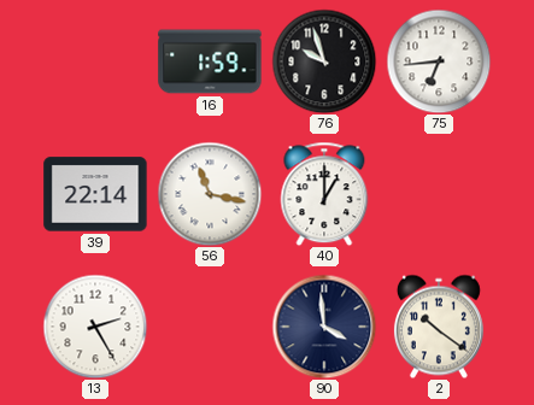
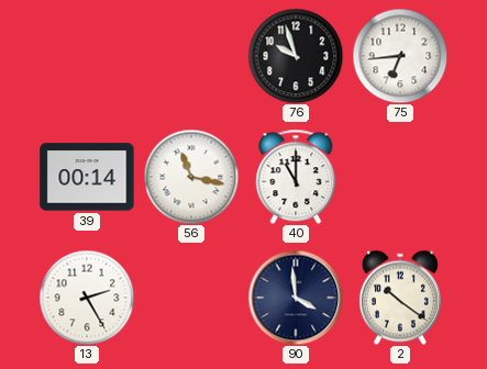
16: 1:59 -> none
39: 22:14 -> 00:14
40: 1:00 -> 11:00
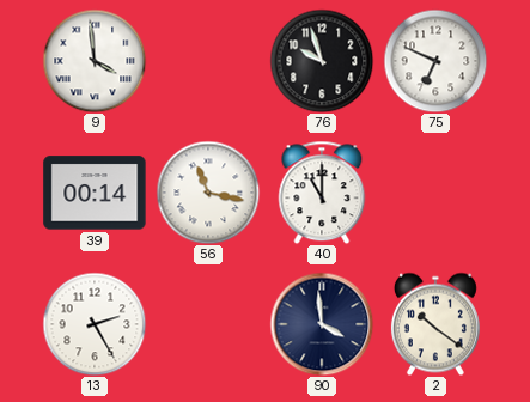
9: none -> 3:59
75: 6:44 -> 6:49
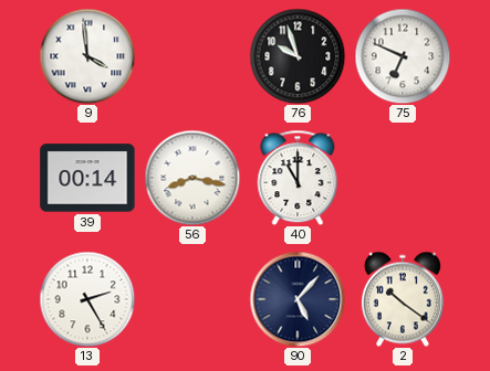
56: 11:17 -> 8:17
90: 3:59 -> 5:07
